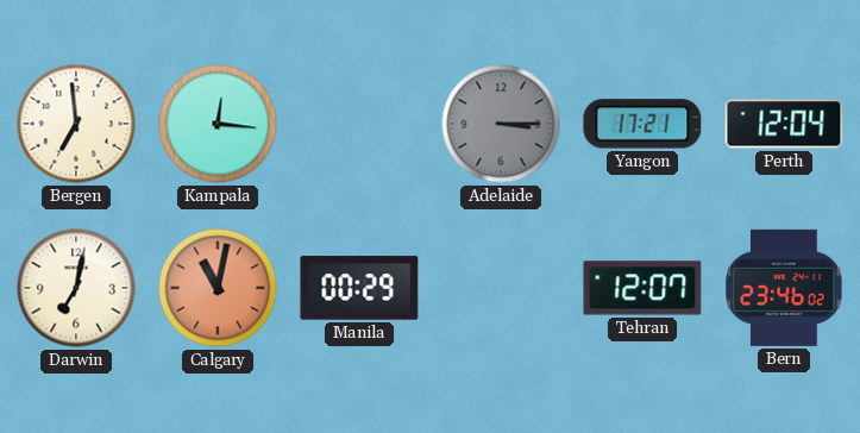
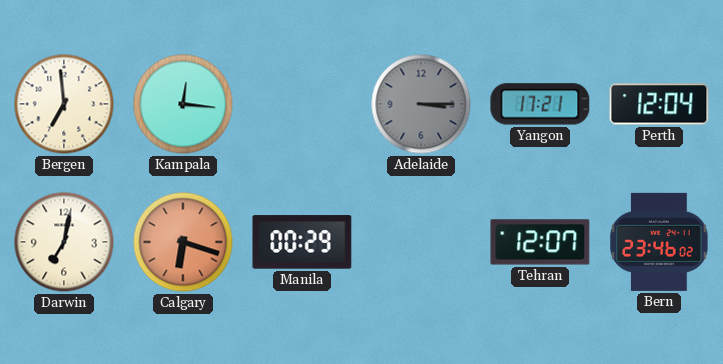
Calgary: 11:02 -> 6:18
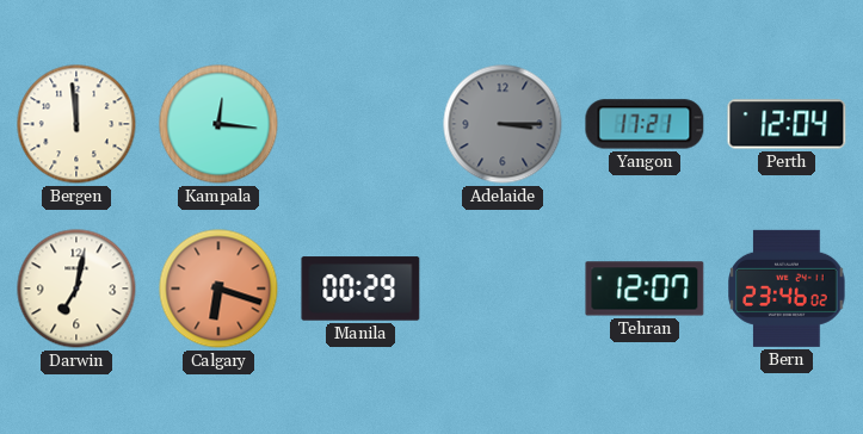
Bergen: 6:59 -> 11:59
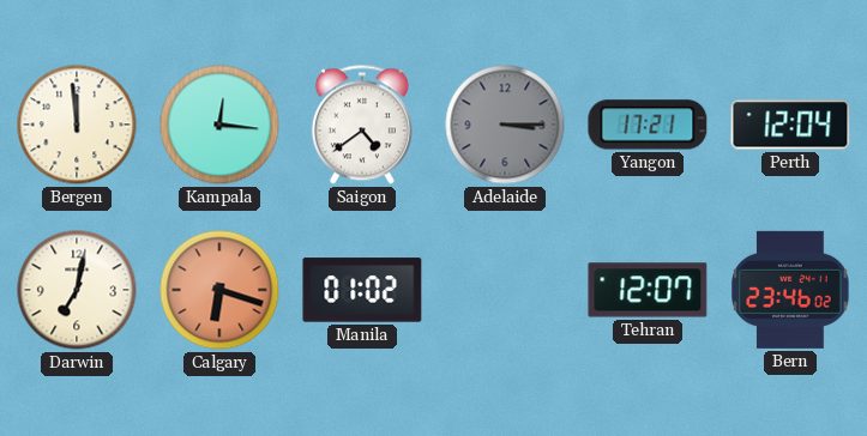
Saigon: none -> 4:39
Manila: 00:29 -> 01:02
